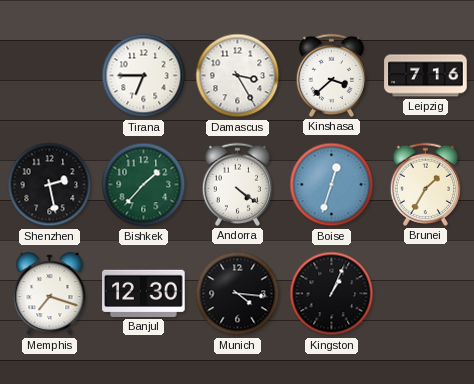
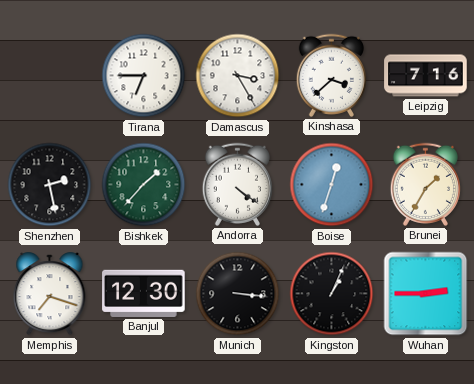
Munich: 4:16 -> 3:16
Wuhan: none -> 2:45
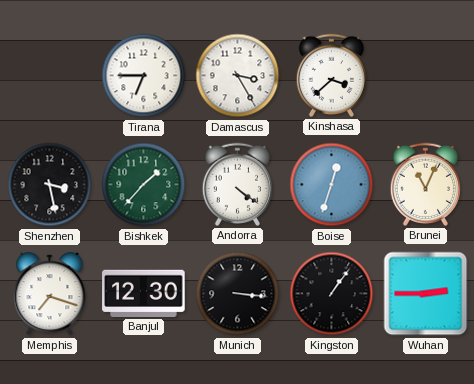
Leipzig: 7:16 -> none
Shenzhen: 2:28 -> 3:28
Brunei: 1:35 -> 11:04
Kingston: 1:04 -> 1:06
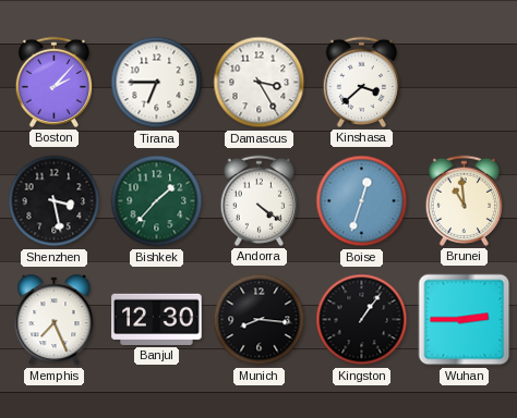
Boston: none -> 2:07
Brunei: 11:04 -> 10:59
Memphis: 7:18 -> 7:26
Munich: 3:16 -> 8:16
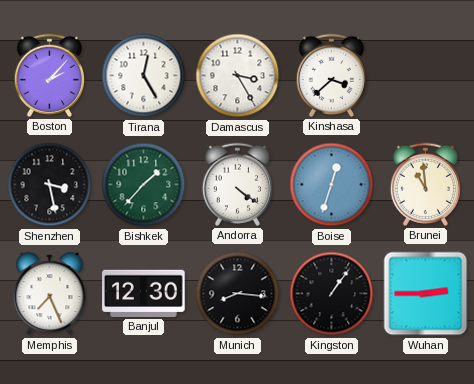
Tirana: 6:45 -> 12:25
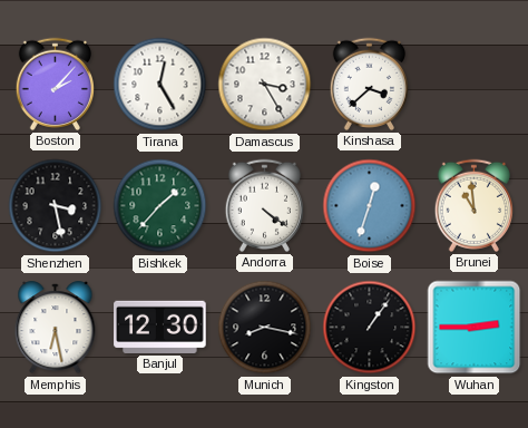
Memphis: 7:26 -> 6:28
Munich: 8:16 -> 8:17
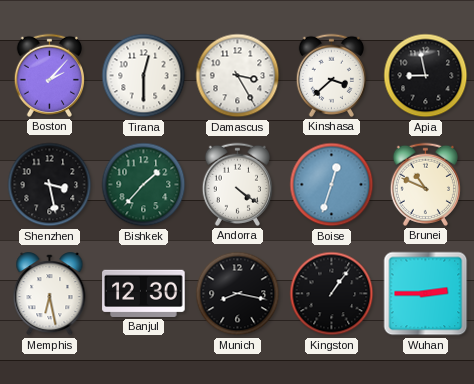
Tirana: 12:25 -> 12:30
Apia: none -> 8:58
Brunei: 10:59 -> 10:49
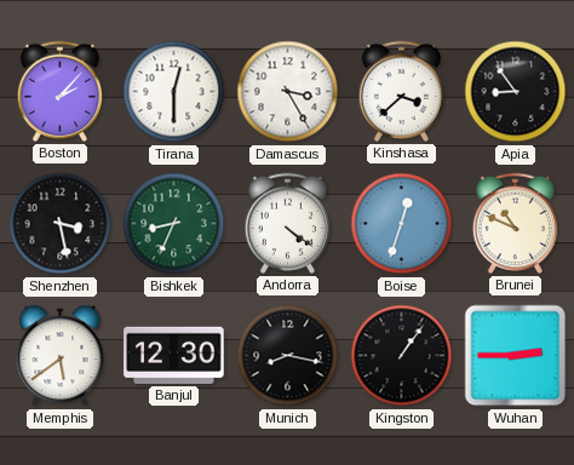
Apia: 8:58 -> 8:54
Bishkek: 1:37 -> 8:34
Memphis: 6:28 -> 5:39
